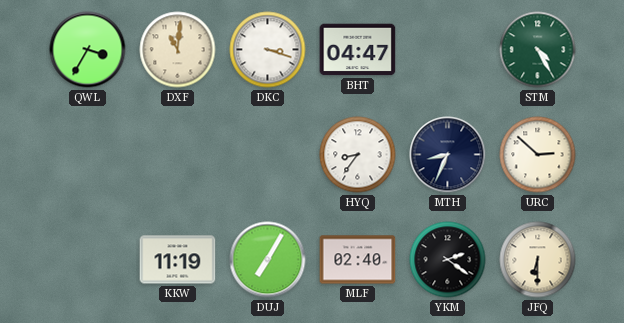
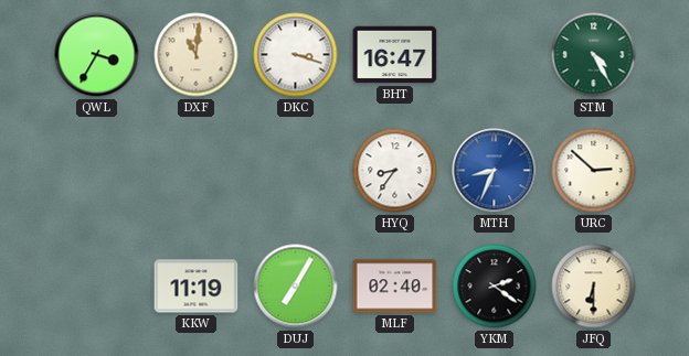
BHT: 04:47 -> 16:47
MTH dial: navy -> blue
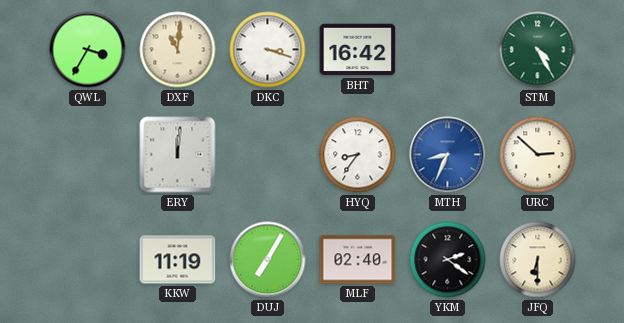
BHT: 16:47 -> 16:42
ERY: none -> 12:01
